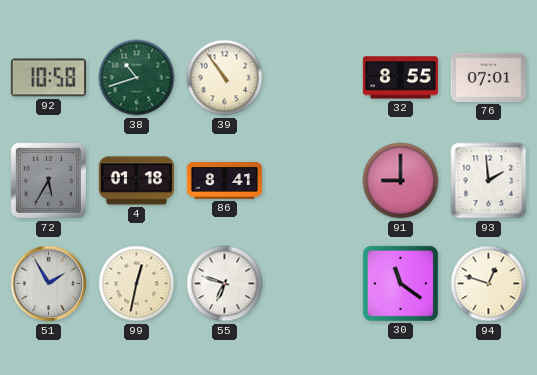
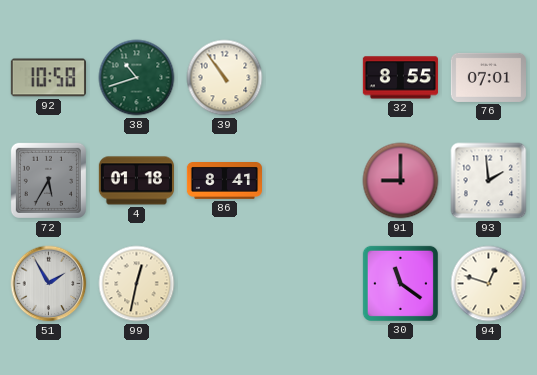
55: 6:48 -> none
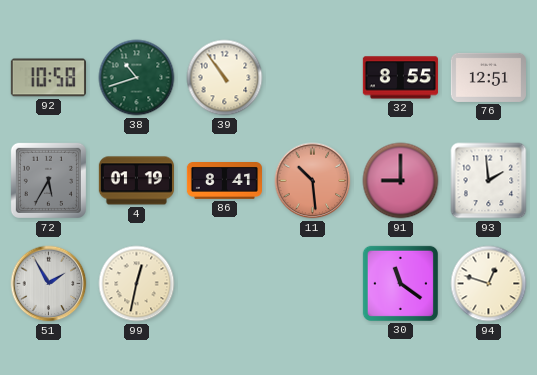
76: 07:01 -> 12:51
4: 01:18 -> 01:19
11: none -> 10:29
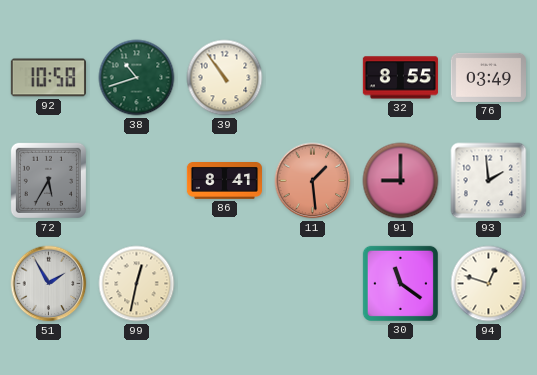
76: 12:51 -> 03:49
4: 01:19 -> none
11: 10:29 -> 1:29
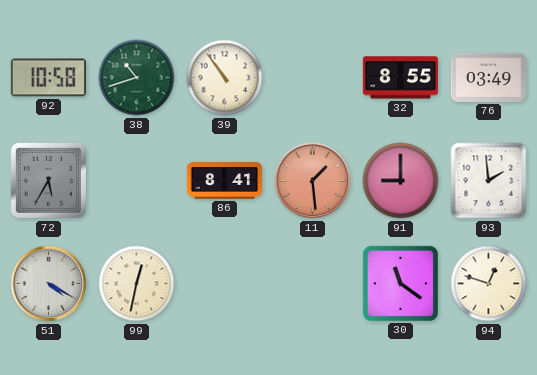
51: 1:55 -> 4:20
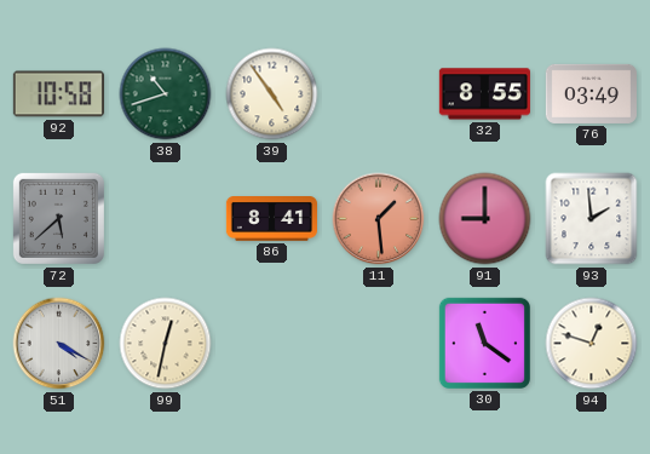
39: 10:54 -> 4:54
72: 5:35 -> 5:38
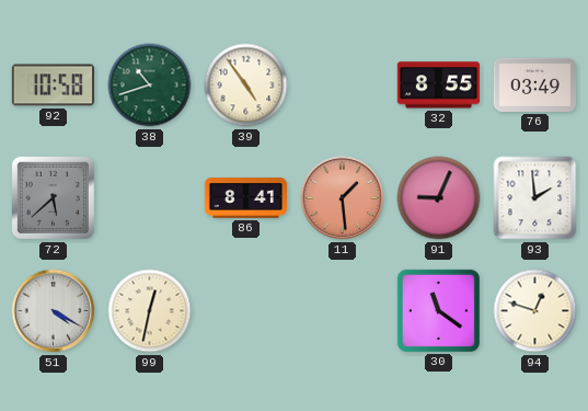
91: 9:00 -> 9:04
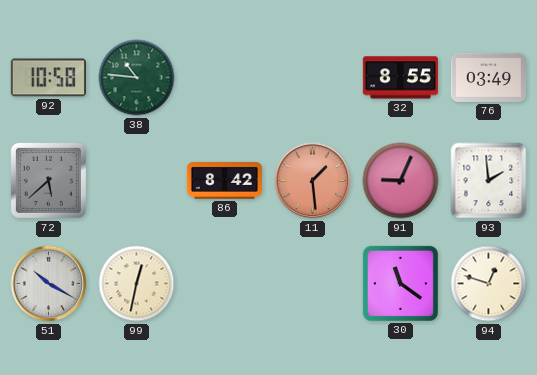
38: 10:42 -> 10:46
39: 4:54 -> none
86: 8:41 -> 8:42
51: 4:20 -> 10:20
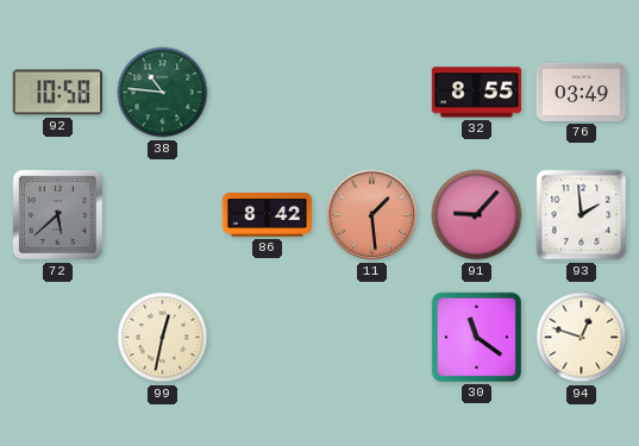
91: 9:04 -> 9:07
51: 10:20 -> none
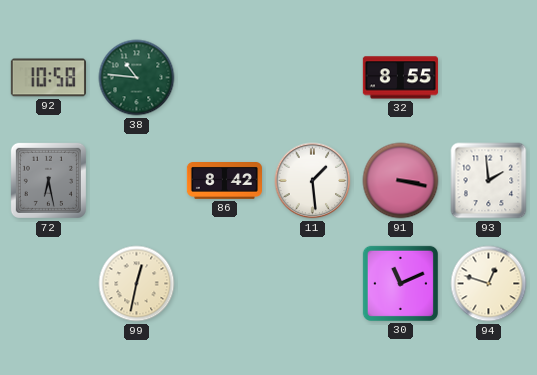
76: 03:49 -> none
72: 5:38 -> 6:28
11 dial: salmon -> white
91: 9:07 -> 3:17
30: 11:21 -> 11:11
